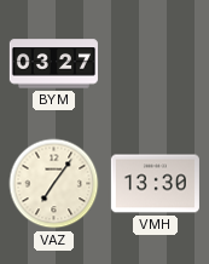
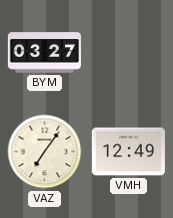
VMH: 13:30 -> 12:49
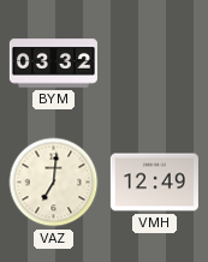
BYM: 03:27 -> 03:32
VAZ: 7:06 -> 7:01
